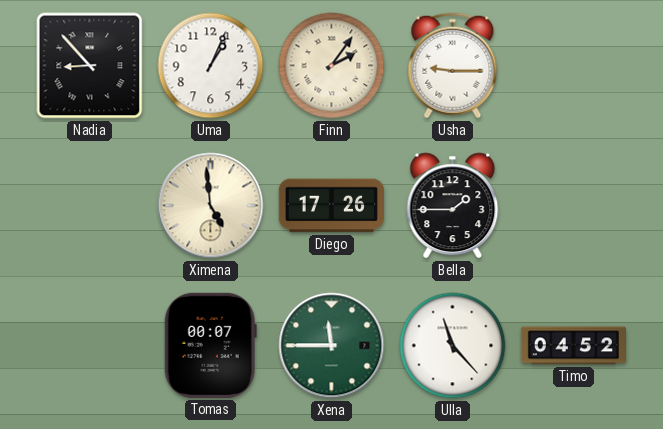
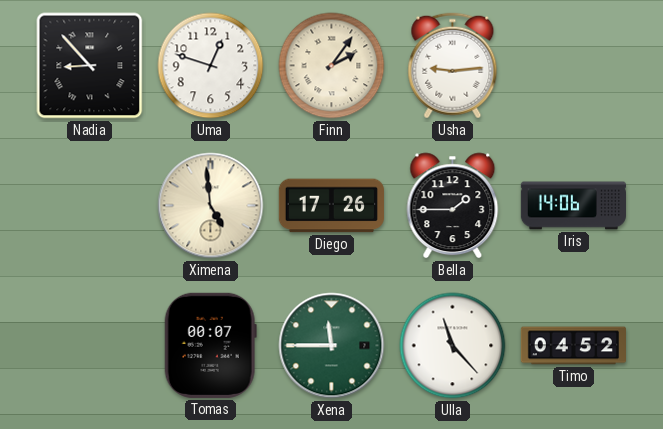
Uma: 1:04 -> 12:48
Usha: 9:15 -> 9:14
Iris: none -> 14:06
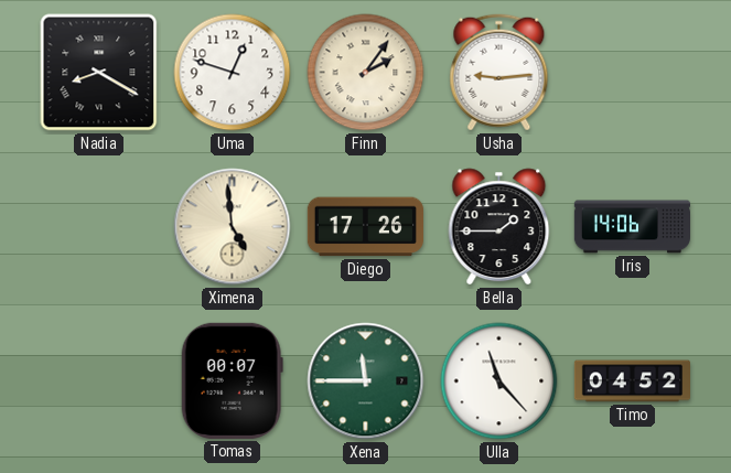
Nadia: 8:53 -> 8:20
